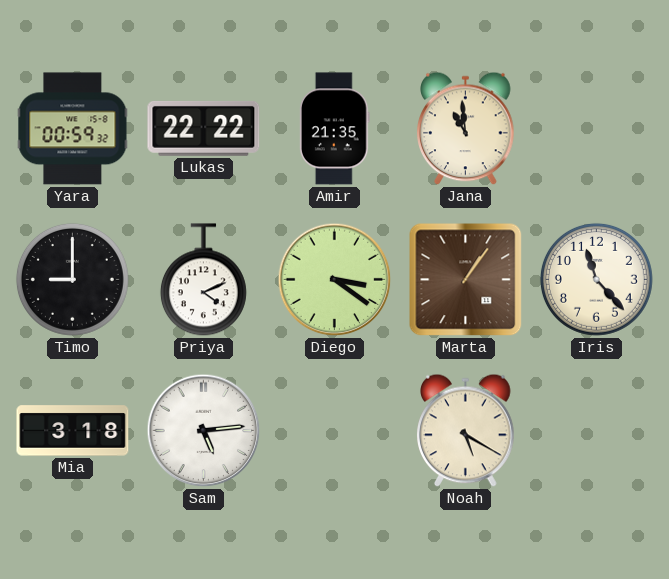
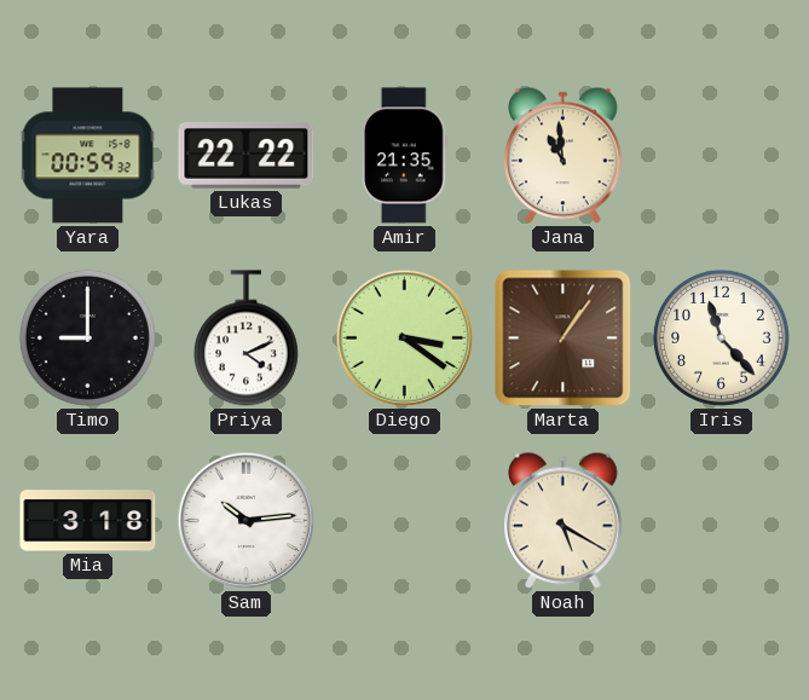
Sam: 5:14 -> 10:14
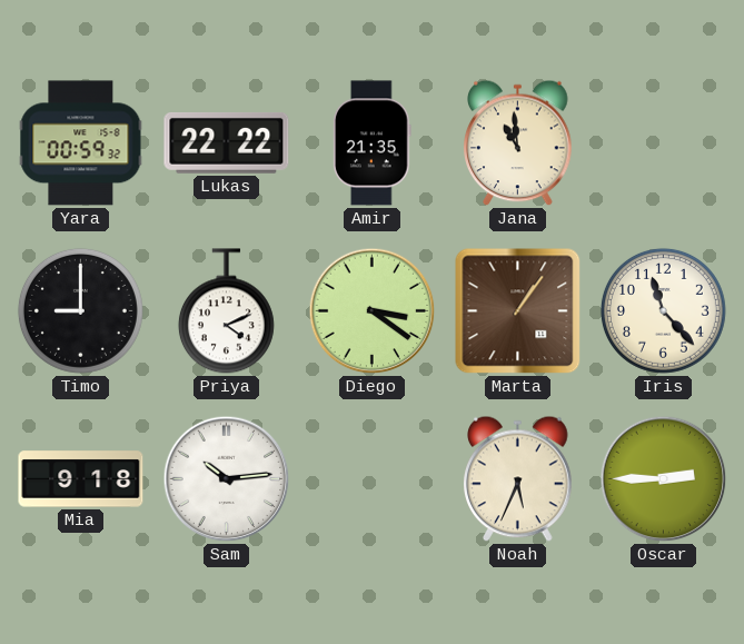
Mia: 3:18 -> 9:18
Noah: 5:20 -> 5:34
Oscar: none -> 2:45
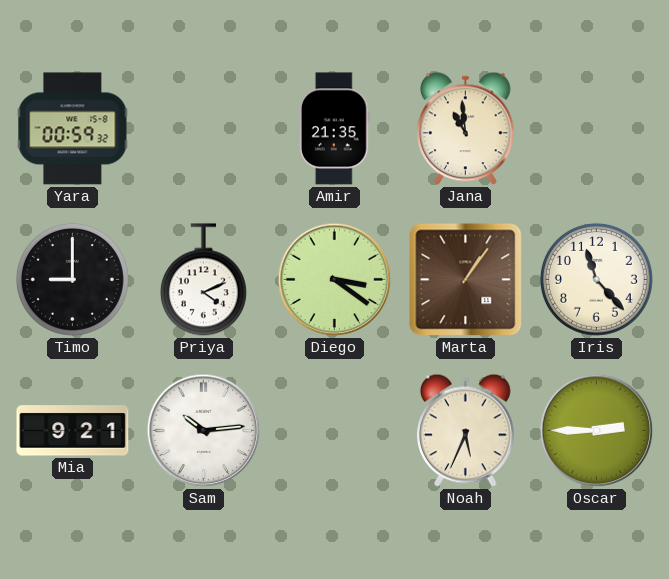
Lukas: 22:22 -> none
Mia: 9:18 -> 9:21
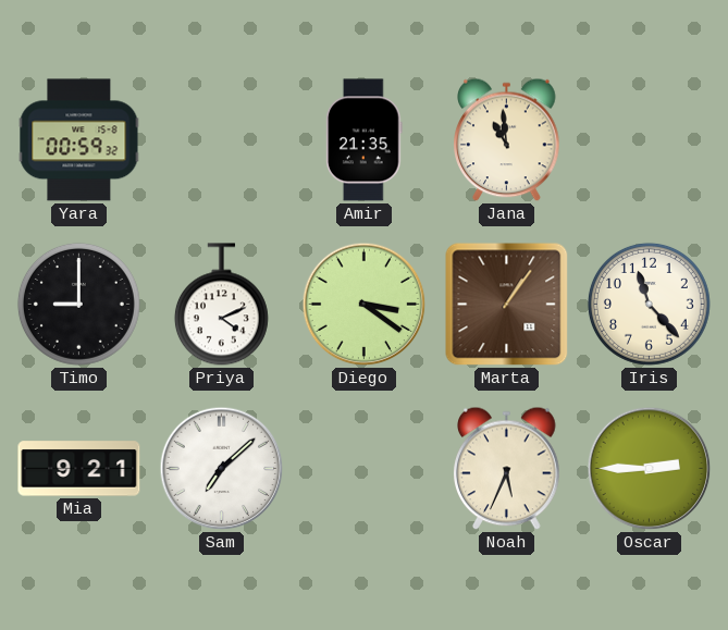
Sam: 10:14 -> 7:08
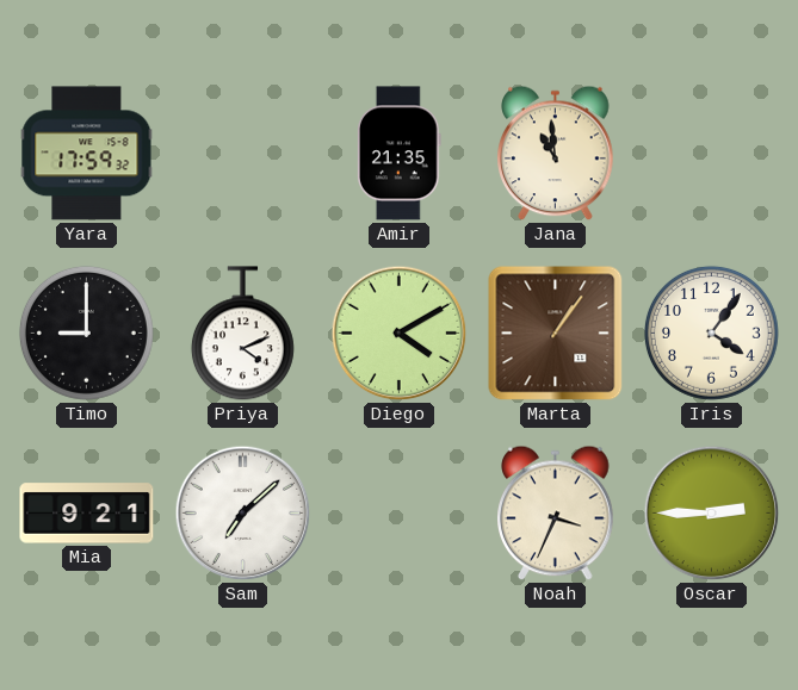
Yara: 00:59 -> 17:59
Diego: 3:21 -> 4:10
Iris: 11:23 -> 4:06
Noah: 5:34 -> 3:34
